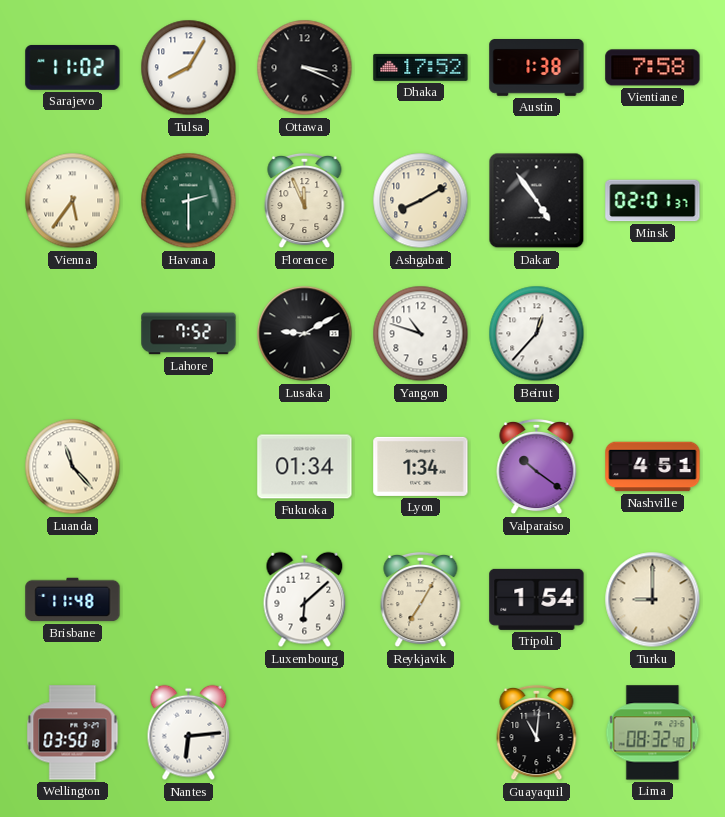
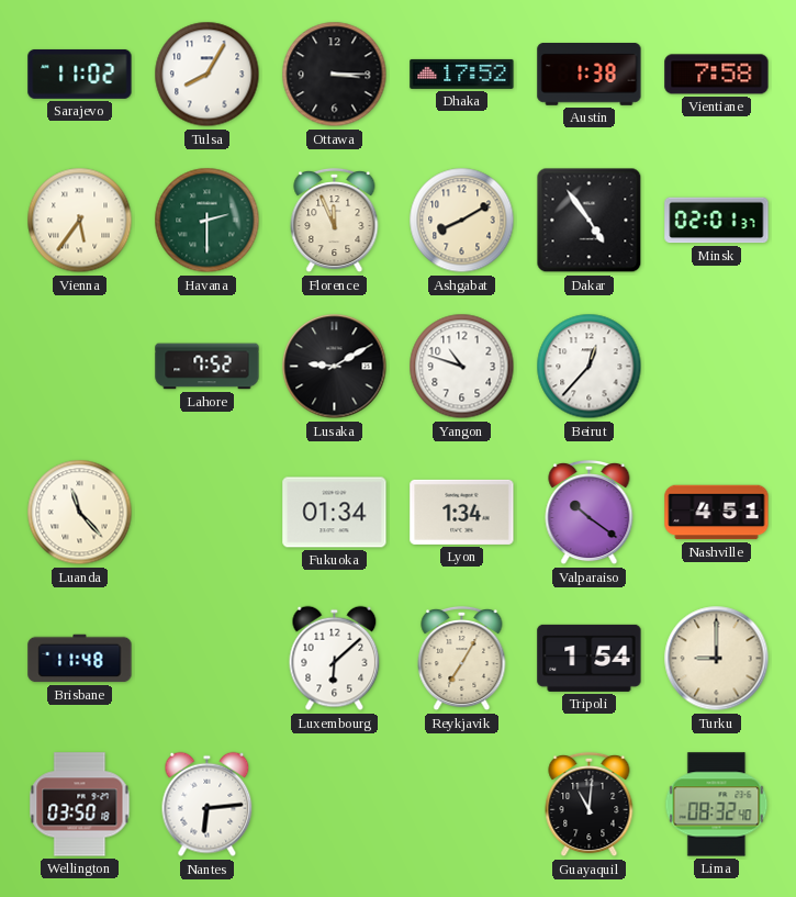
Ottawa: 3:19 -> 3:15
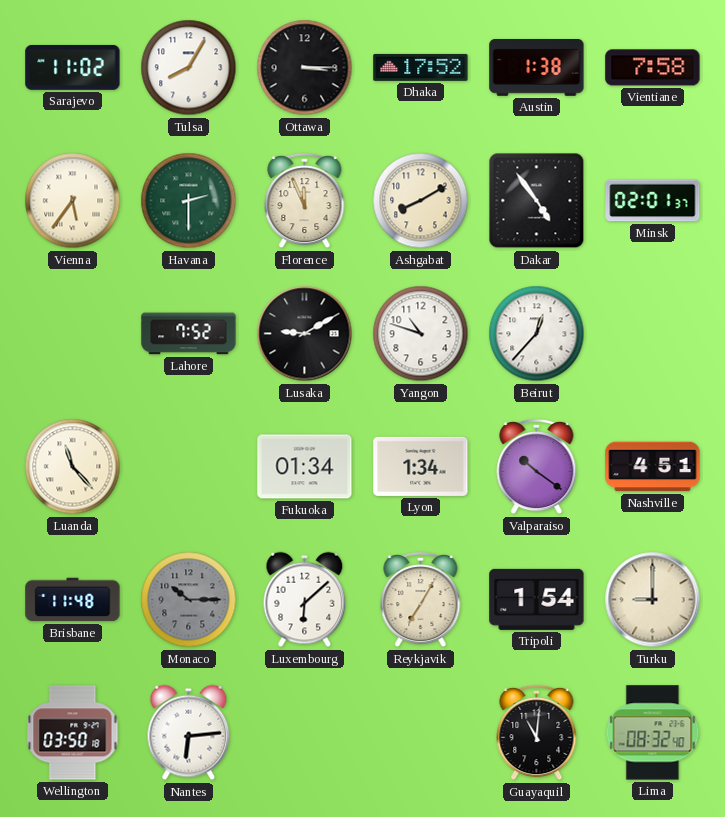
Monaco: none -> 10:15
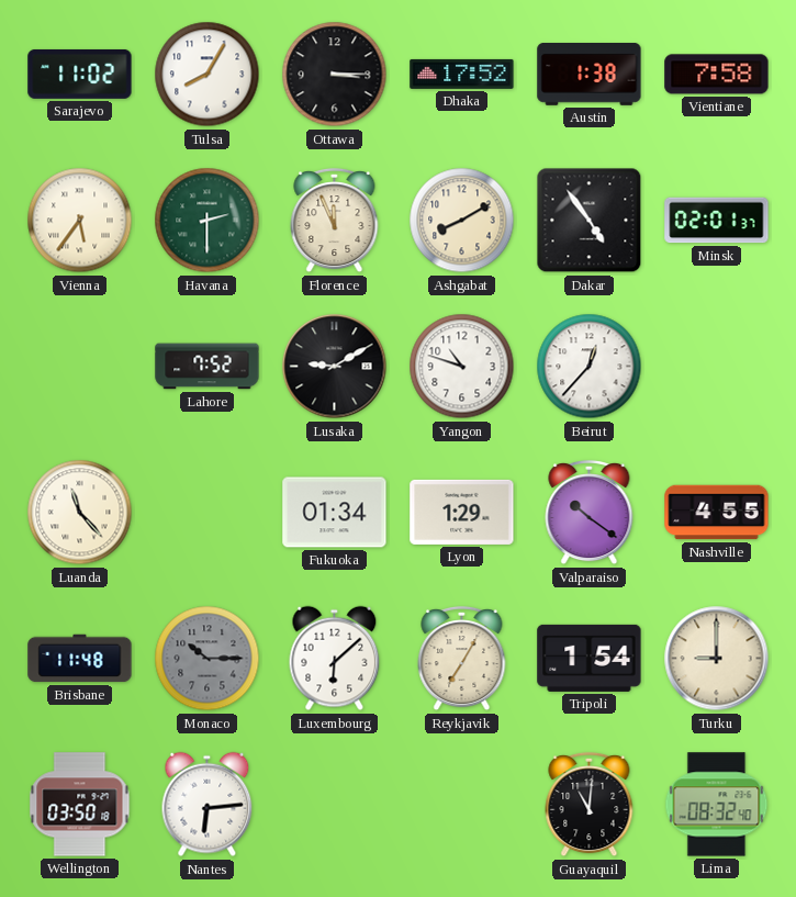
Lyon: 1:34 -> 1:29
Nashville: 4:51 -> 4:55
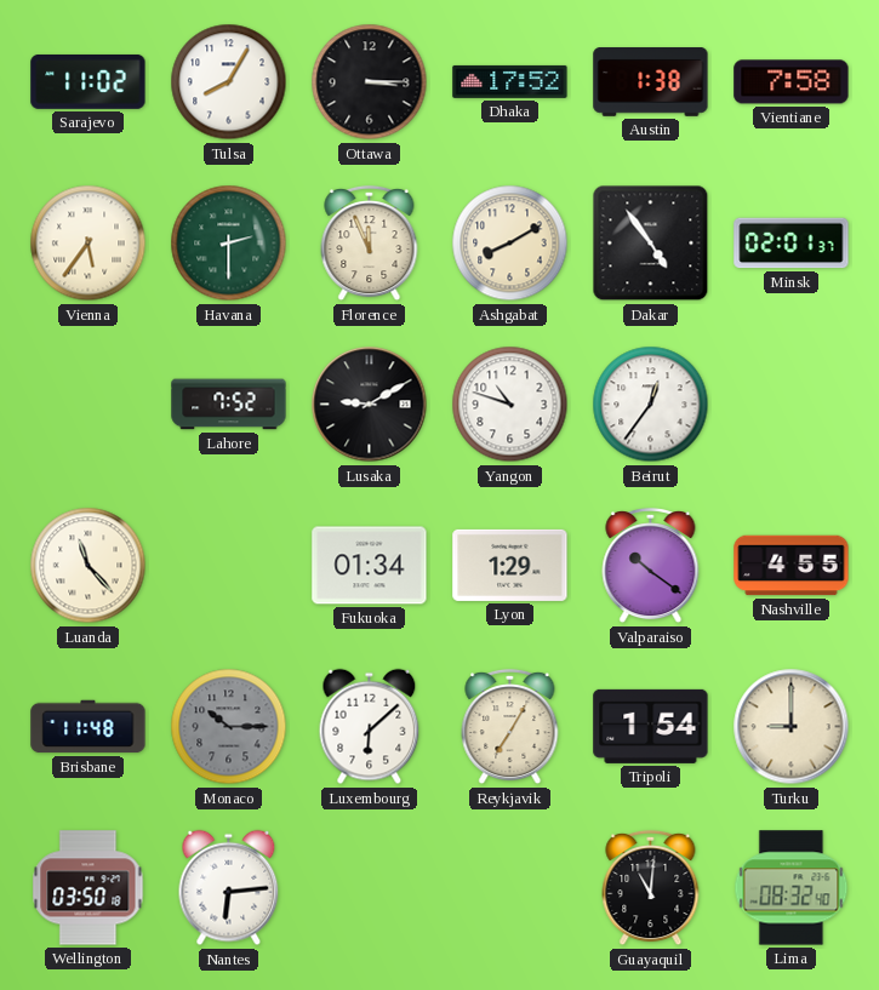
Beirut: 12:37 -> 12:36
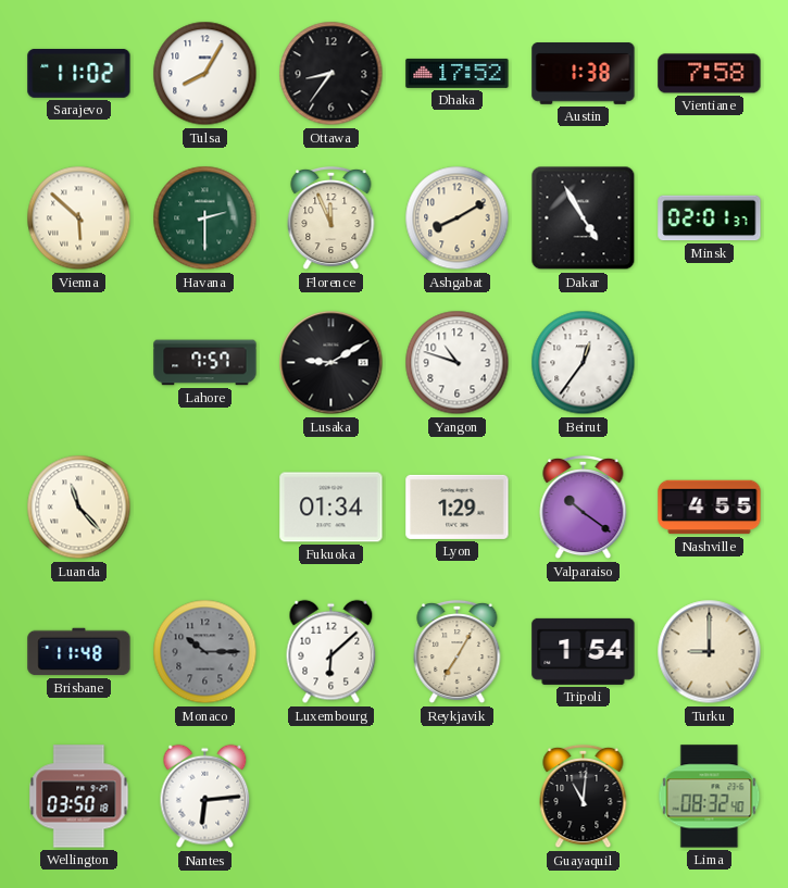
Ottawa: 3:15 -> 8:36
Vienna: 5:36 -> 5:52
Dakar: 4:54 -> 4:55
Lahore: 7:52 -> 7:57
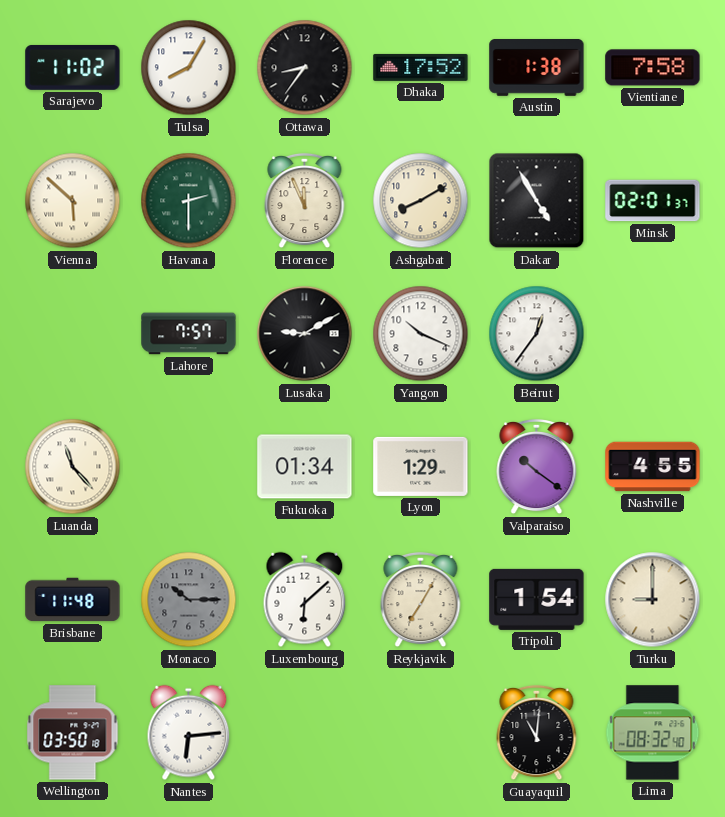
Yangon: 10:48 -> 10:19
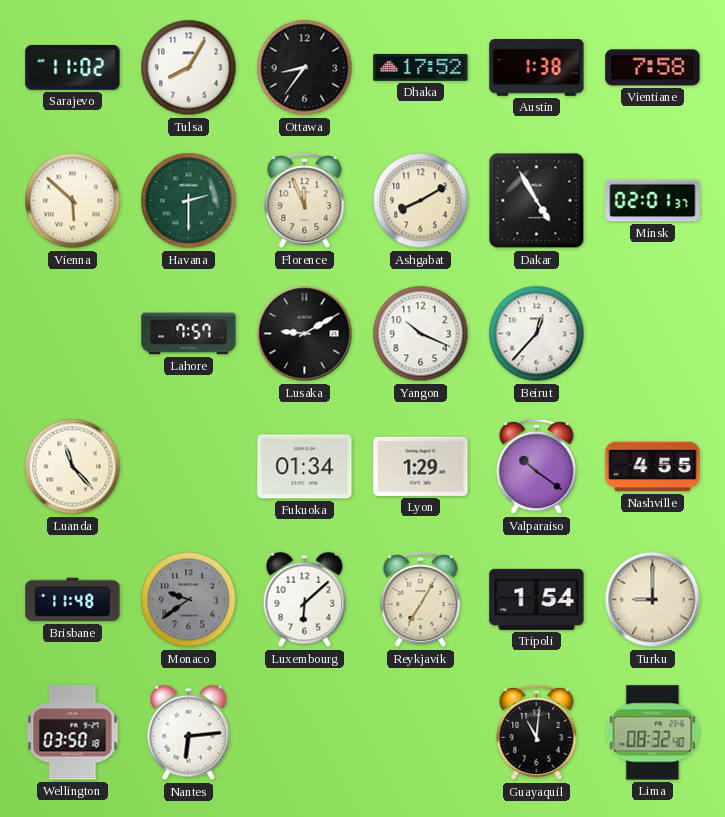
Beirut: 12:36 -> 12:37
Monaco: 10:15 -> 9:39
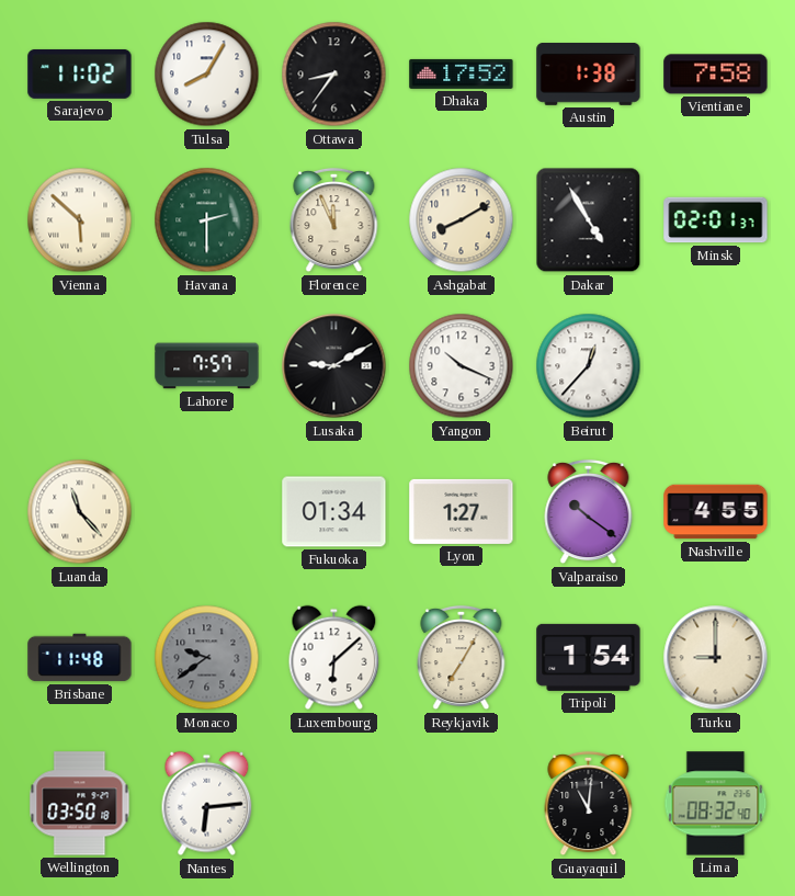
Lyon: 1:29 -> 1:27
